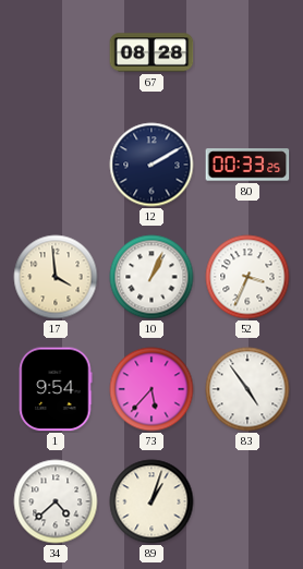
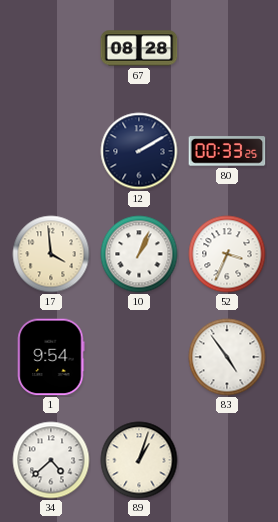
73: 5:37 -> none
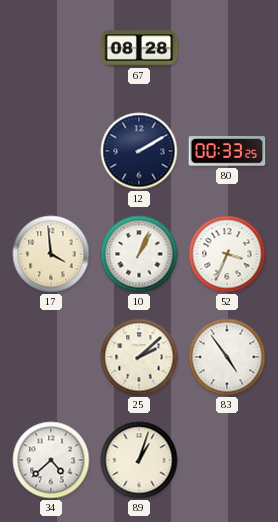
1: 9:54 -> none
25: none -> 2:08
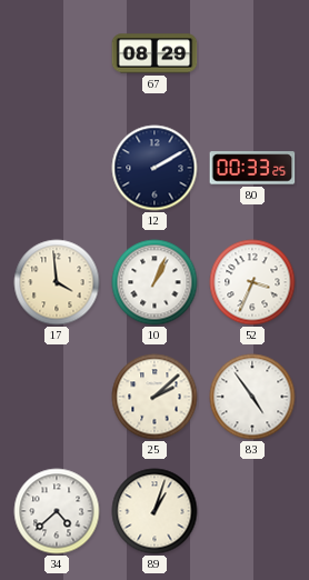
67: 08:28 -> 08:29
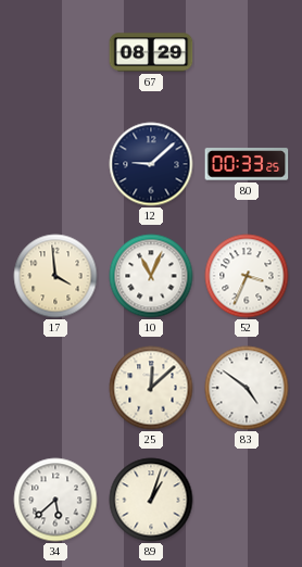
12: 2:10 -> 9:08
10: 1:04 -> 11:04
25: 2:08 -> 12:08
83: 4:54 -> 4:51
34: 4:38 -> 5:38
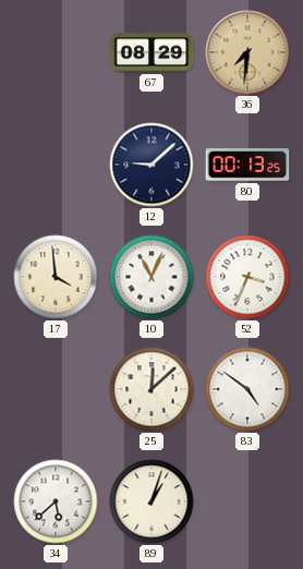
36: none -> 7:31
80: 00:33 -> 00:13
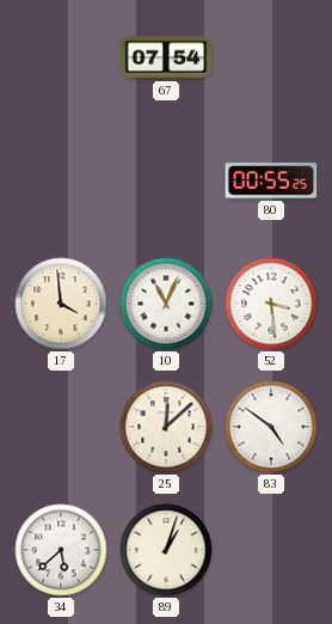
67: 08:29 -> 07:54
36: 7:31 -> none
12: 9:08 -> none
80: 00:13 -> 00:55
52: 3:34 -> 3:29
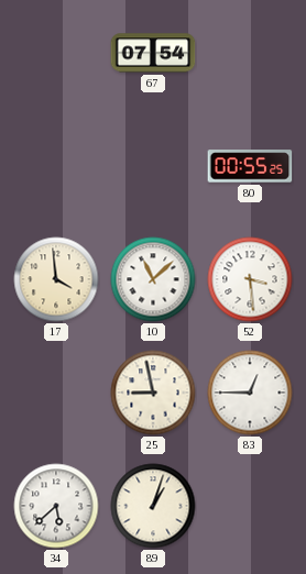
10: 11:04 -> 11:08
25: 12:08 -> 8:58
83: 4:51 -> 12:45
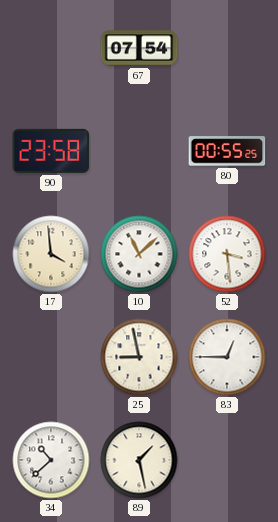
90: none -> 23:58
34: 5:38 -> 10:38
89: 1:03 -> 1:28
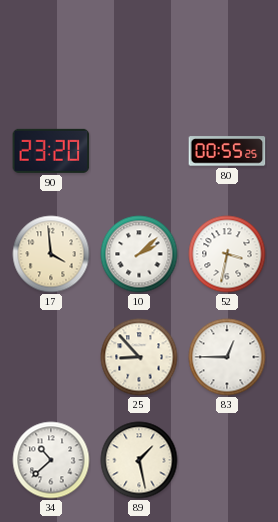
67: 07:54 -> none
90: 23:58 -> 23:20
10: 11:08 -> 2:08
52: 3:29 -> 3:32
25: 8:58 -> 8:53
